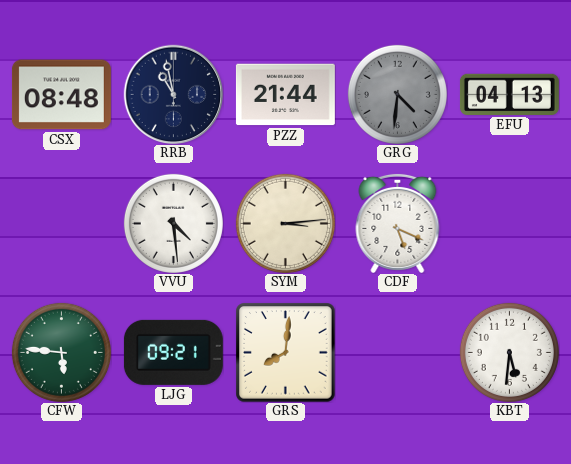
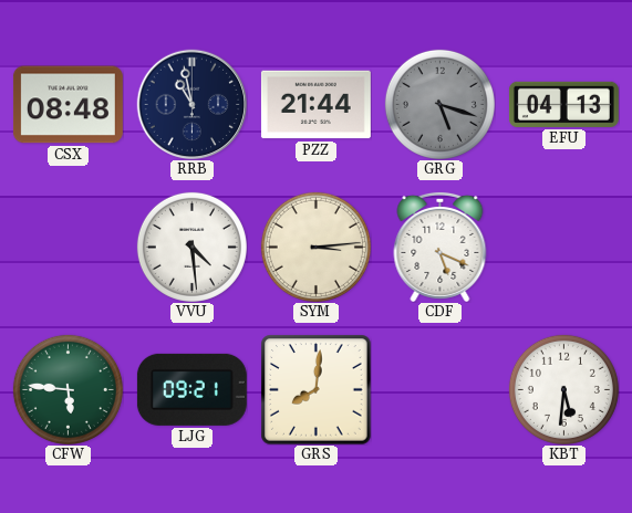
GRG: 4:31 -> 5:18
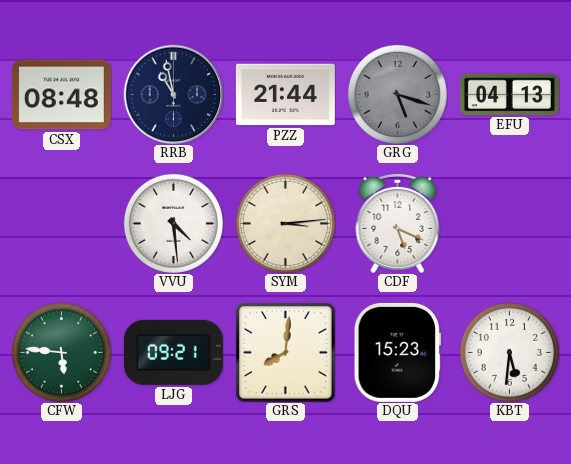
DQU: none -> 15:23
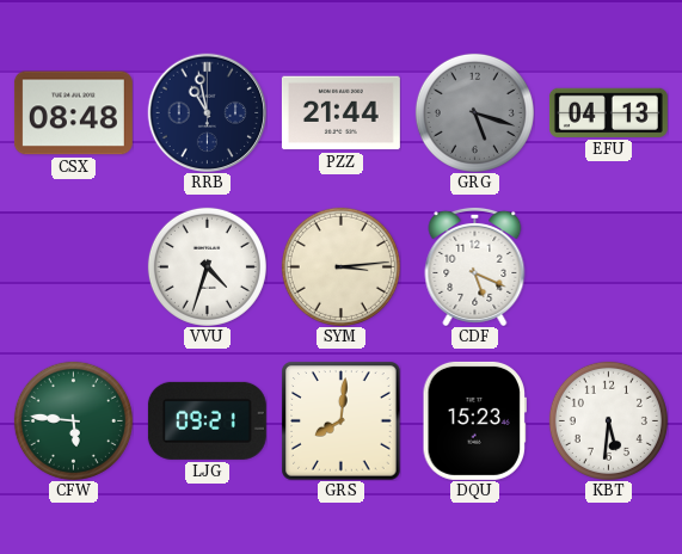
VVU: 4:29 -> 4:33
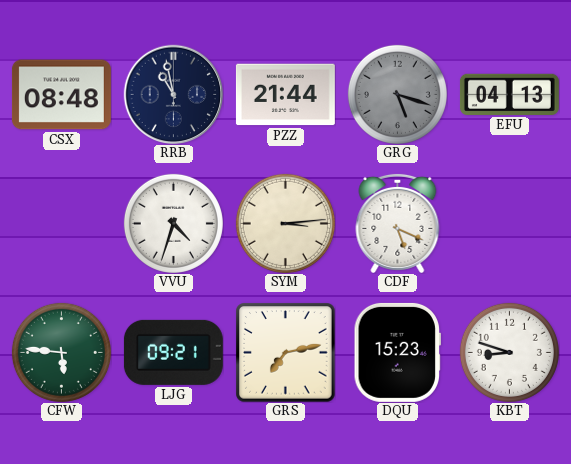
GRS: 8:01 -> 7:13
KBT: 5:31 -> 8:48
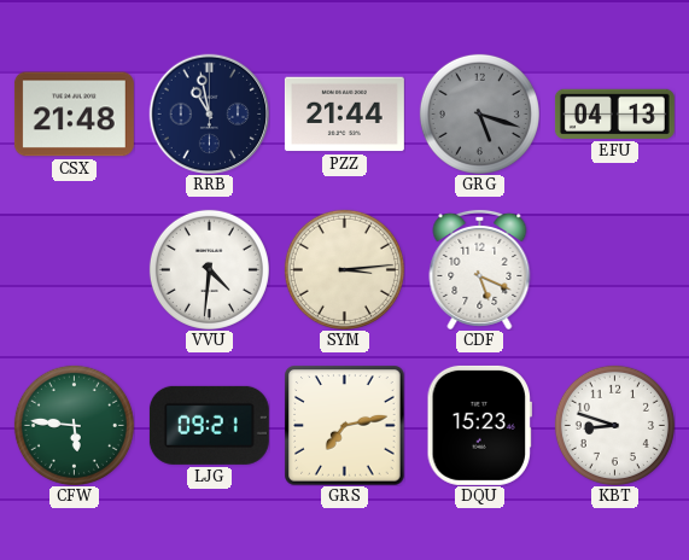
CSX: 08:48 -> 21:48
VVU: 4:33 -> 4:31
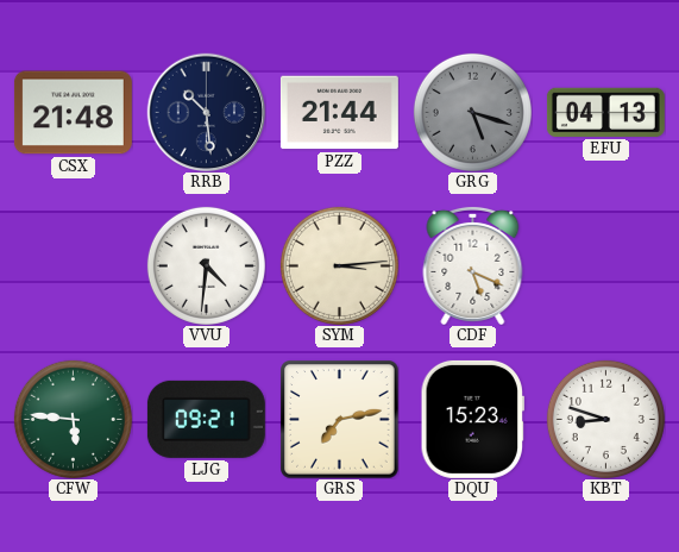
RRB: 10:58 -> 10:29
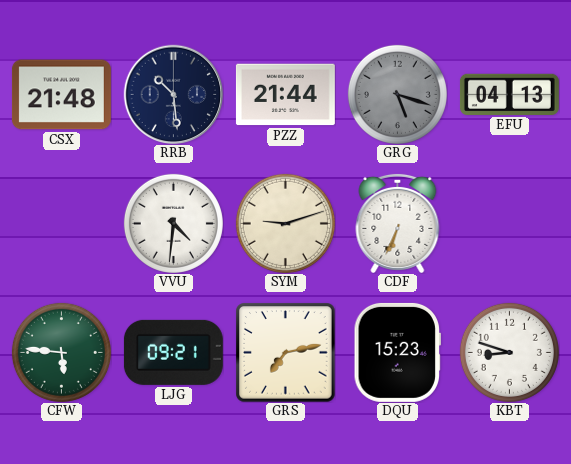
SYM: 3:14 -> 9:12
CDF: 5:19 -> 6:34
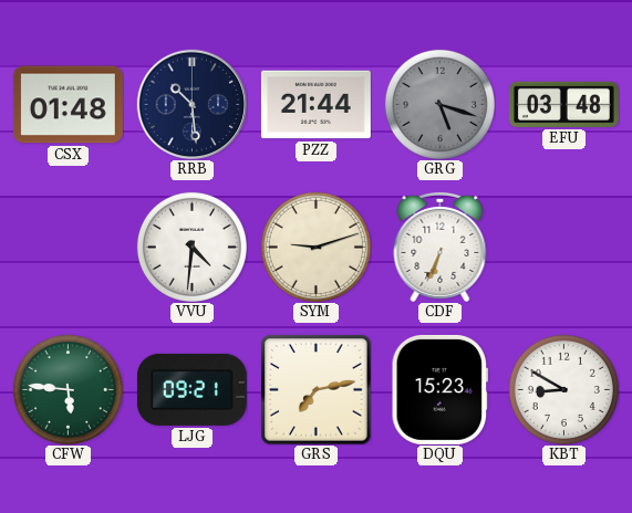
CSX: 21:48 -> 01:48
EFU: 04:13 -> 03:48
KBT: 8:48 -> 8:50
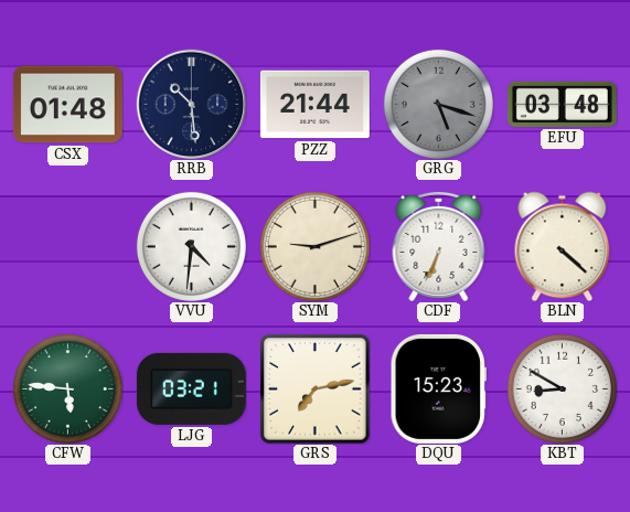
BLN: none -> 4:22
LJG: 09:21 -> 03:21
